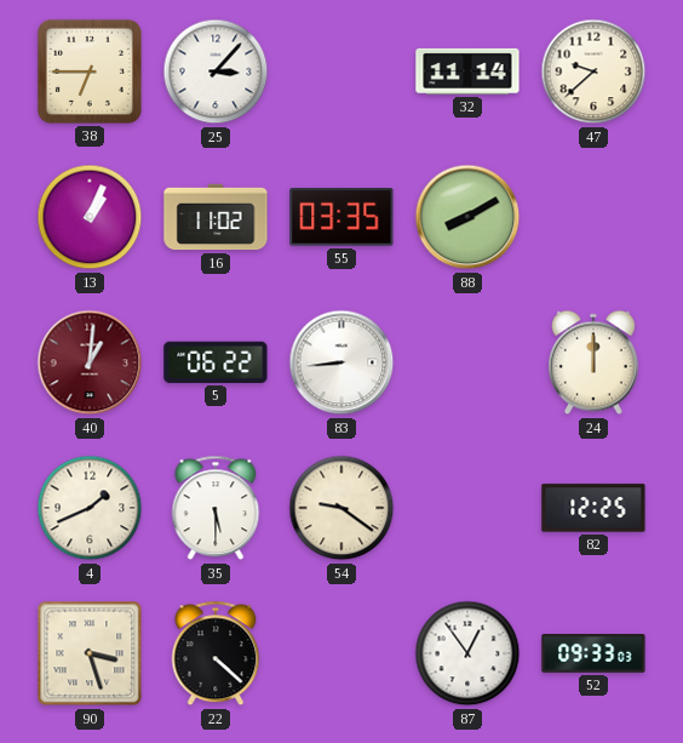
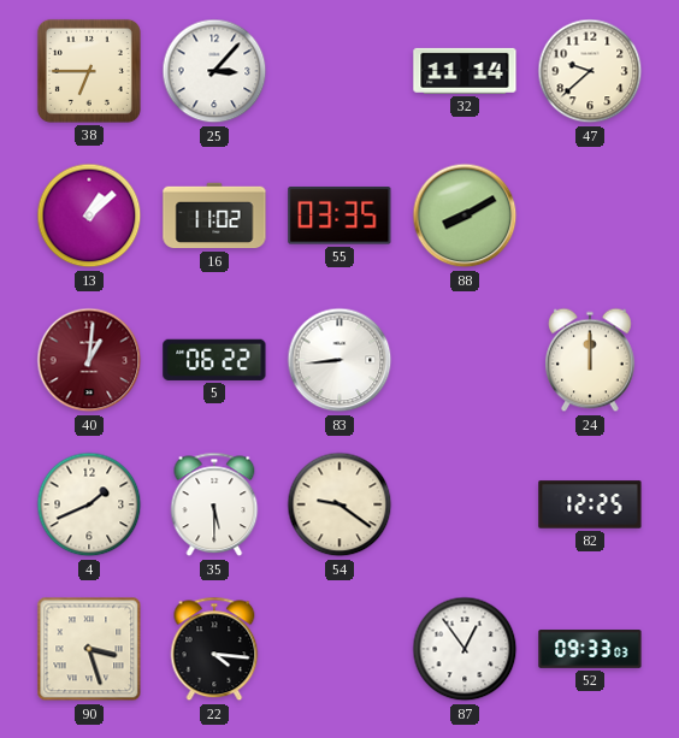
13: 1:04 -> 1:08
22: 4:22 -> 4:16
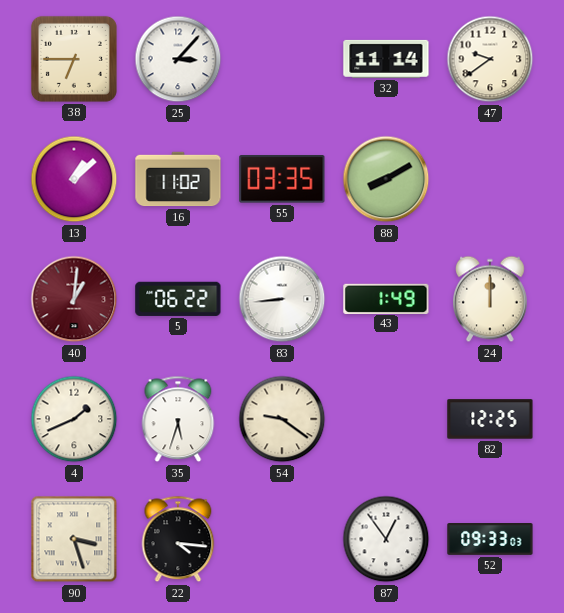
47: 9:38 -> 9:39
43: none -> 1:49
35: 5:30 -> 5:33
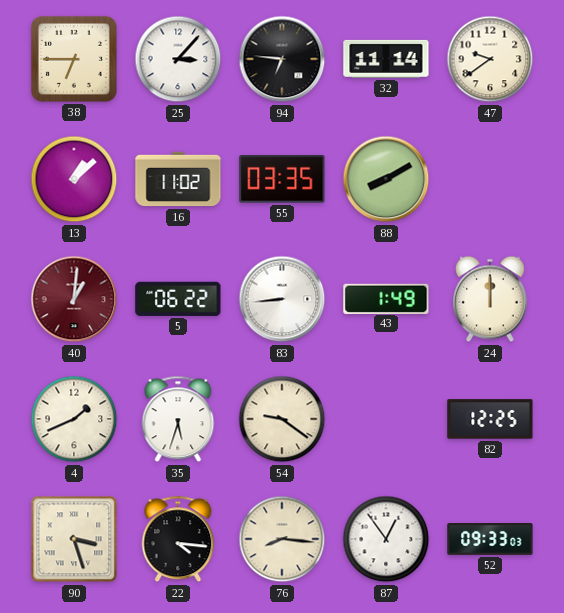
94: none -> 6:46
76: none -> 8:16
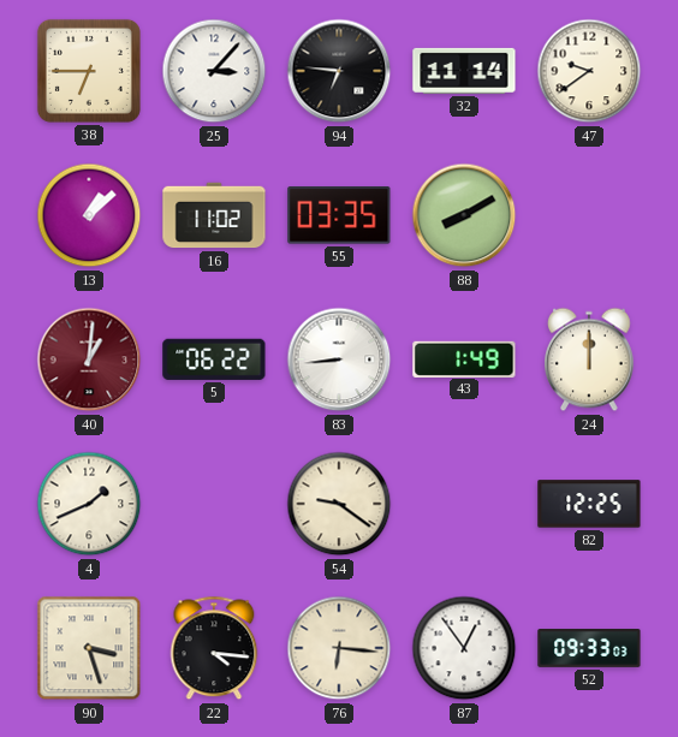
35: 5:33 -> none
76: 8:16 -> 6:16
